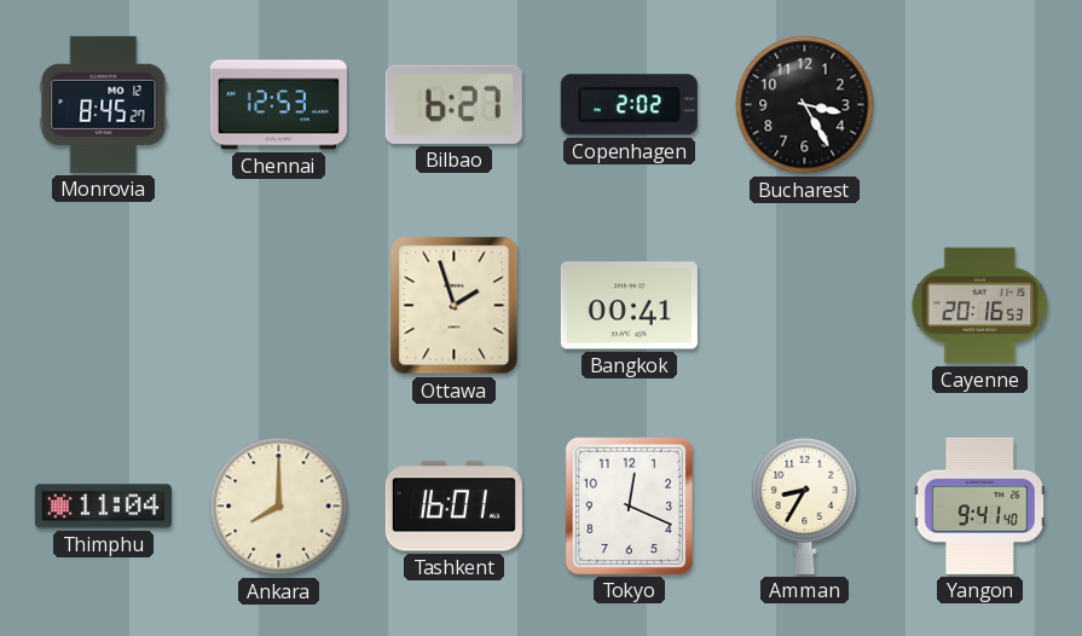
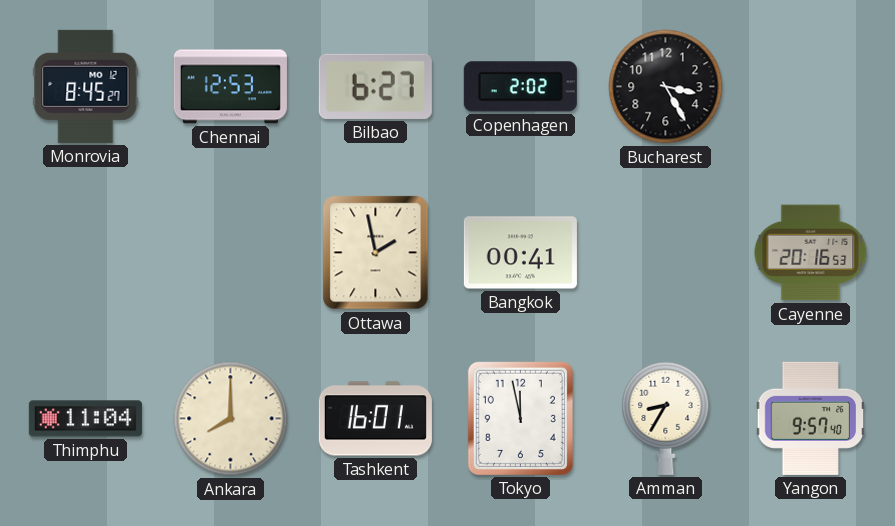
Ottawa: 1:57 -> 1:58
Tokyo: 12:19 -> 11:58
Yangon: 9:41 -> 9:57
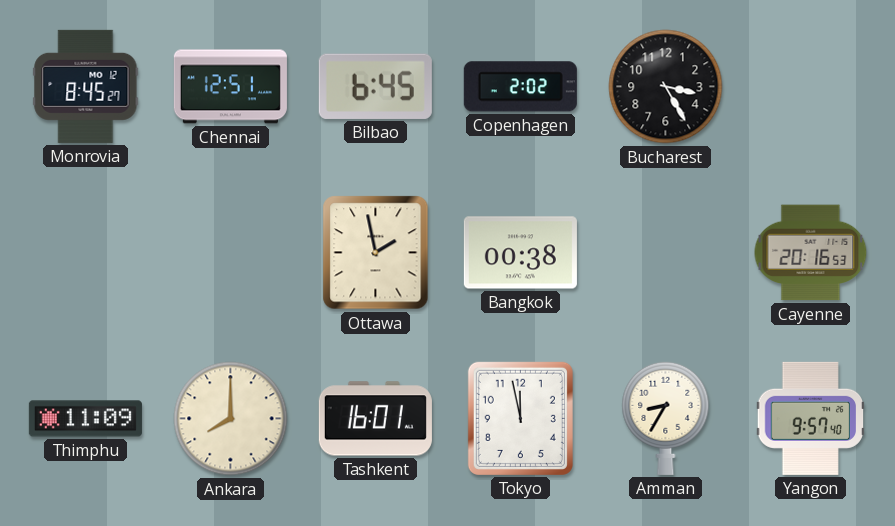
Chennai: 12:53 -> 12:51
Bilbao: 6:27 -> 6:45
Bangkok: 00:41 -> 00:38
Thimphu: 11:04 -> 11:09
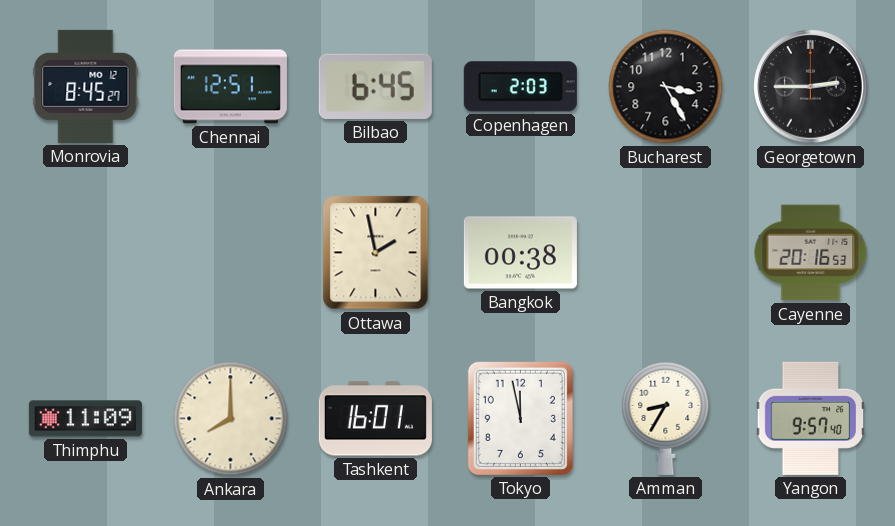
Copenhagen: 2:02 -> 2:03
Georgetown: none -> 2:45
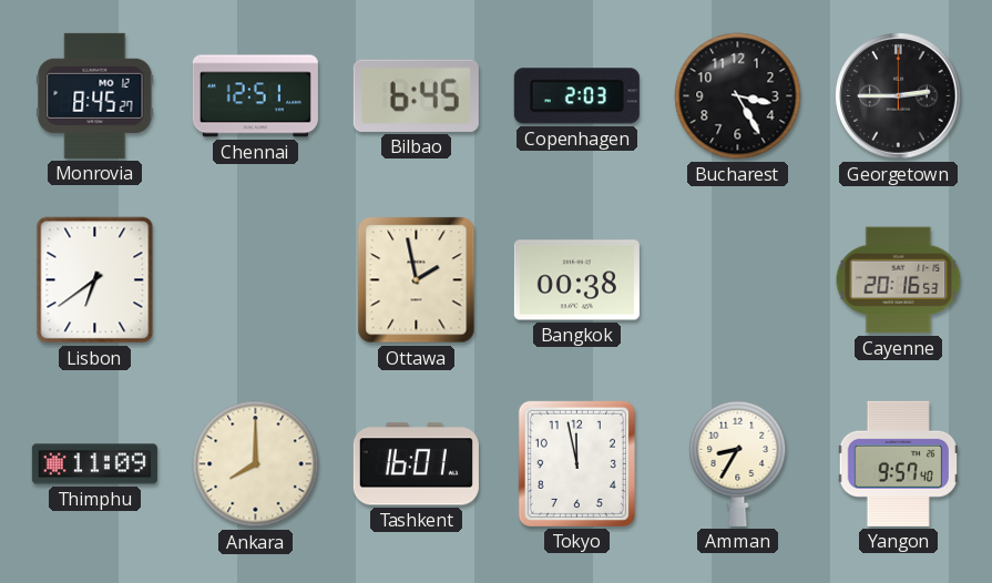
Lisbon: none -> 6:39
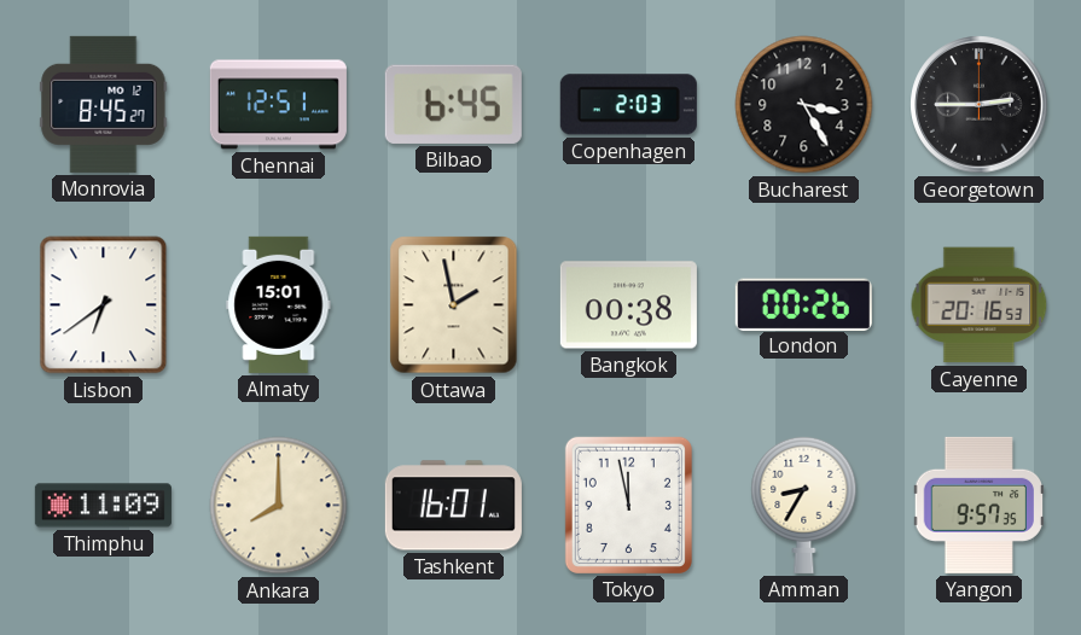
Almaty: none -> 15:01
London: none -> 00:26
Yangon: 9:57:40 -> 9:57:35
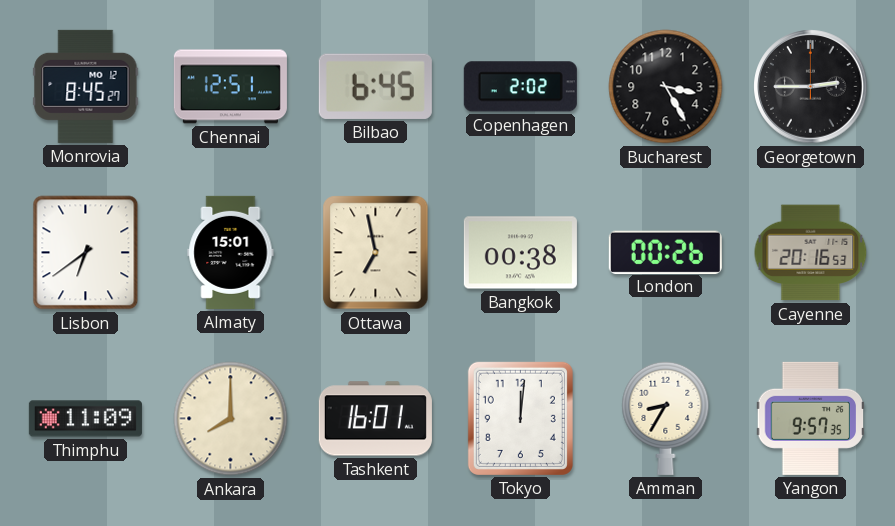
Copenhagen: 2:03 -> 2:02
Ottawa: 1:58 -> 6:58
Tokyo: 11:58 -> 12:01
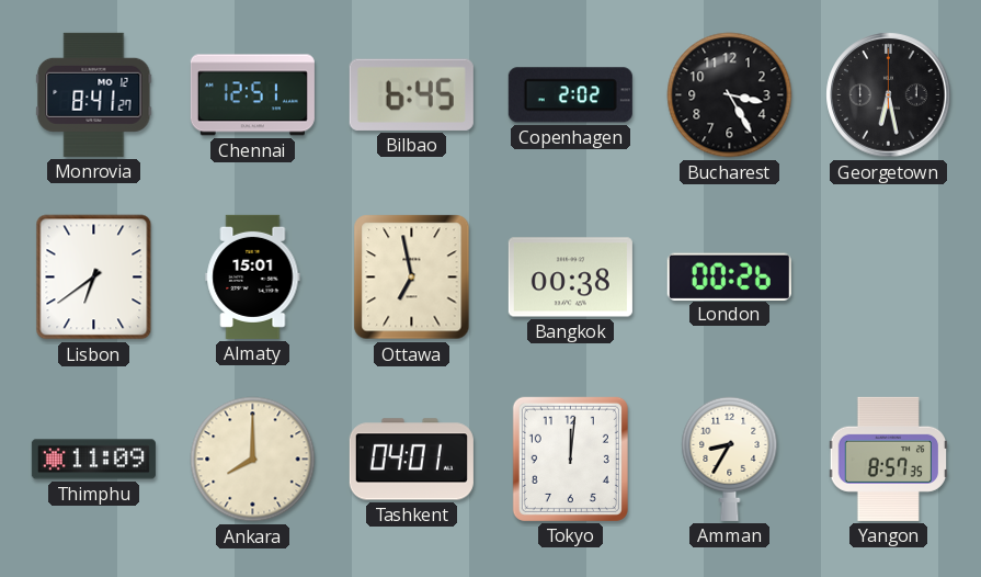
Monrovia: 8:45 -> 8:41
Georgetown: 2:45 -> 6:28
Cayenne: 20:16 -> none
Tashkent: 16:01 -> 04:01
Yangon: 9:57 -> 8:57
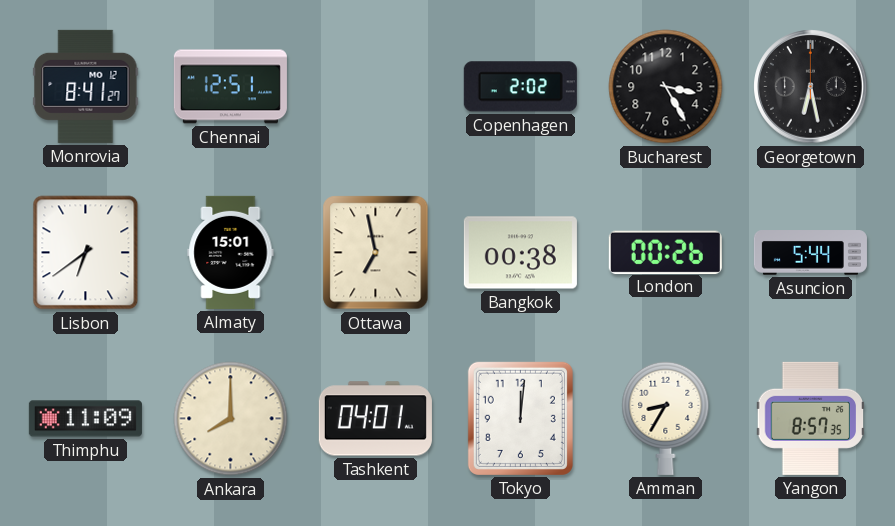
Bilbao: 6:45 -> none
Asuncion: none -> 5:44
